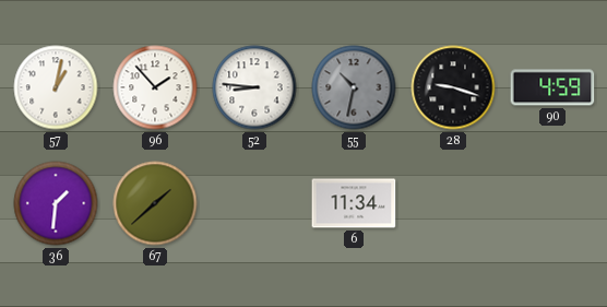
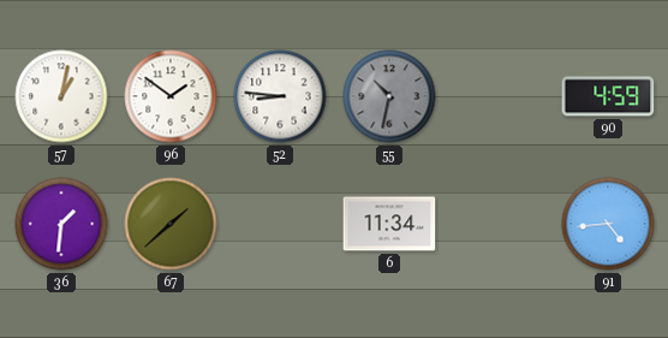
96: 1:53 -> 1:51
28: 9:18 -> none
91: none -> 4:44
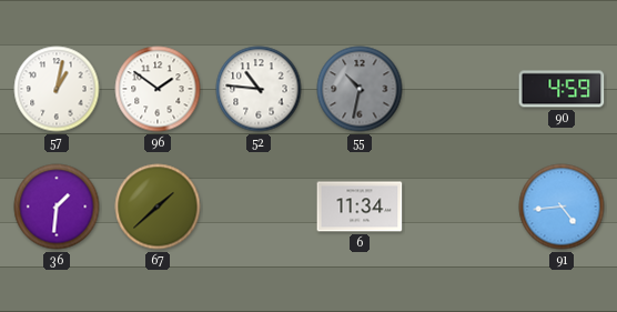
52: 8:46 -> 10:46
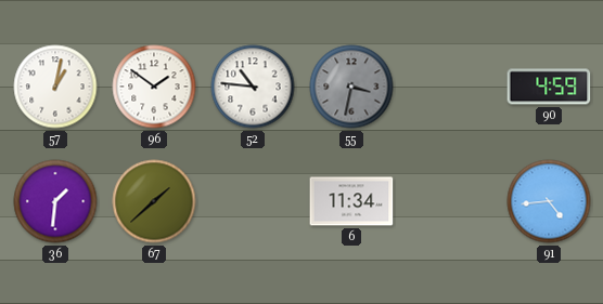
55: 10:32 -> 3:32
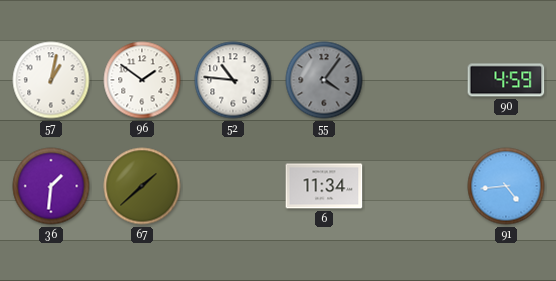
55: 3:32 -> 4:06
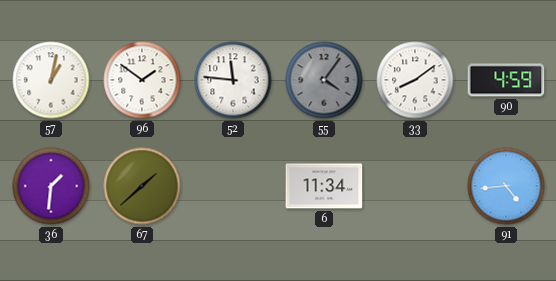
52: 10:46 -> 11:46
33: none -> 8:09
